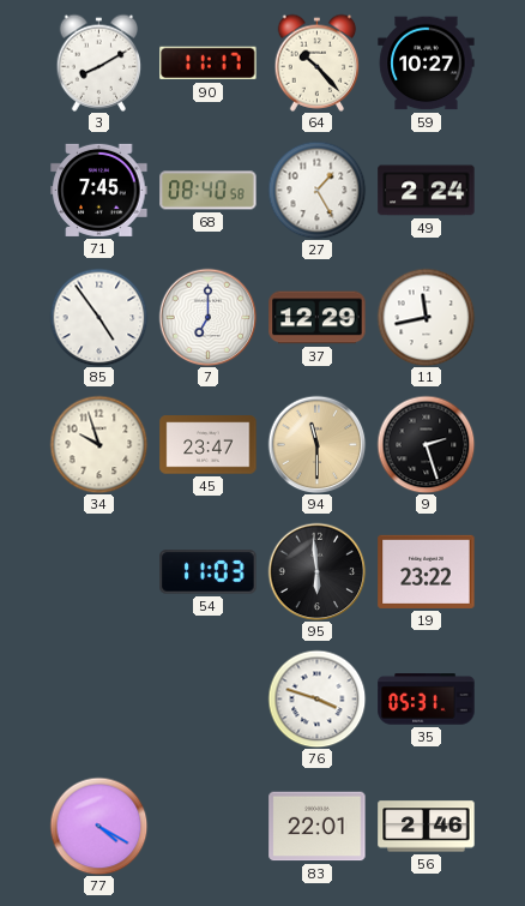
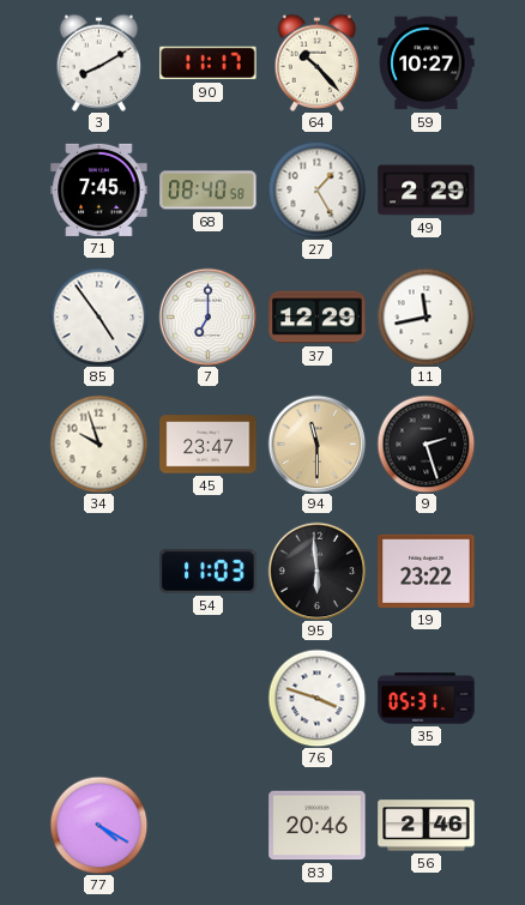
49: 2:24 -> 2:29
83: 22:01 -> 20:46
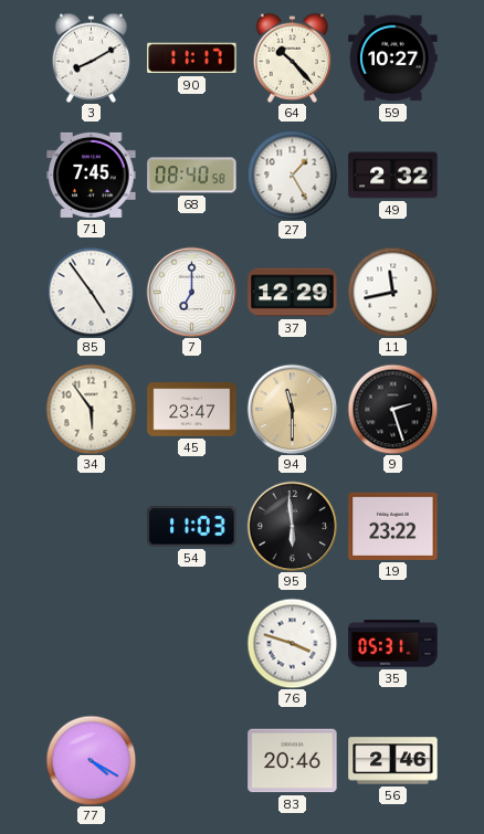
49: 2:29 -> 2:32
34: 9:57 -> 5:54
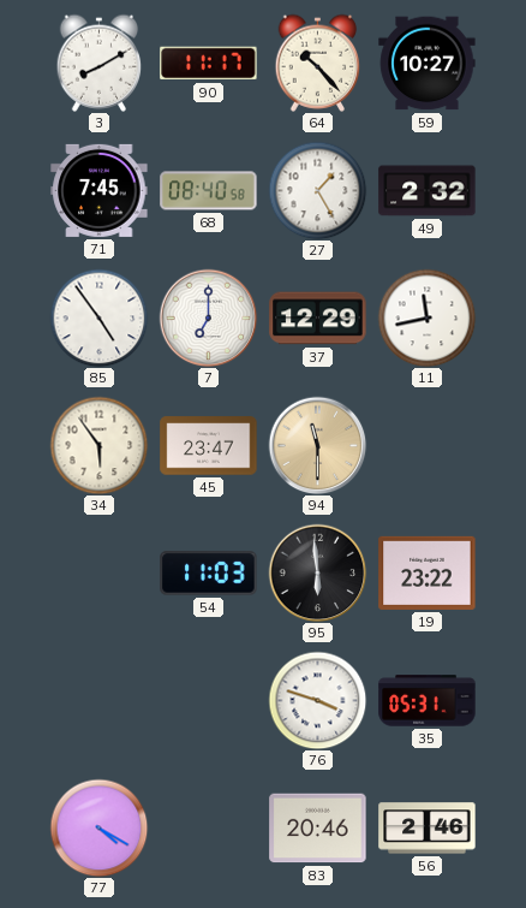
9: 2:27 -> none
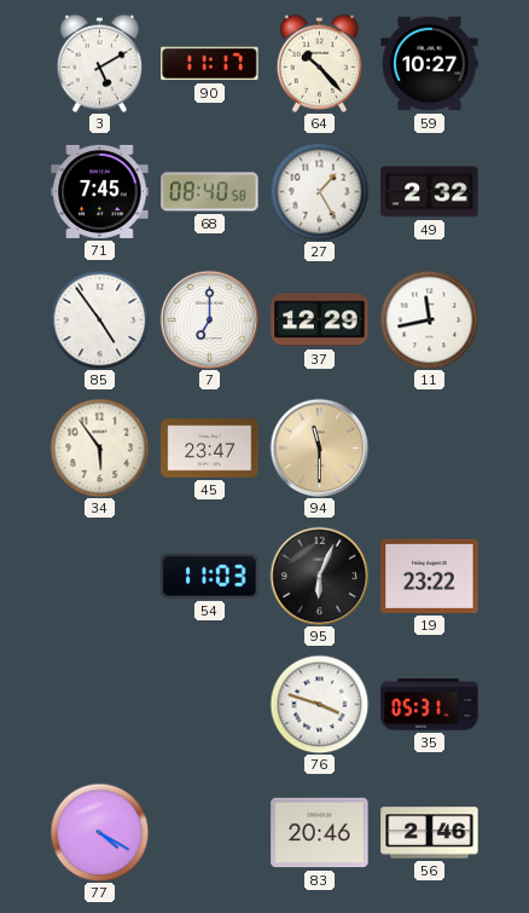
3: 8:10 -> 5:10
95: 5:59 -> 6:04
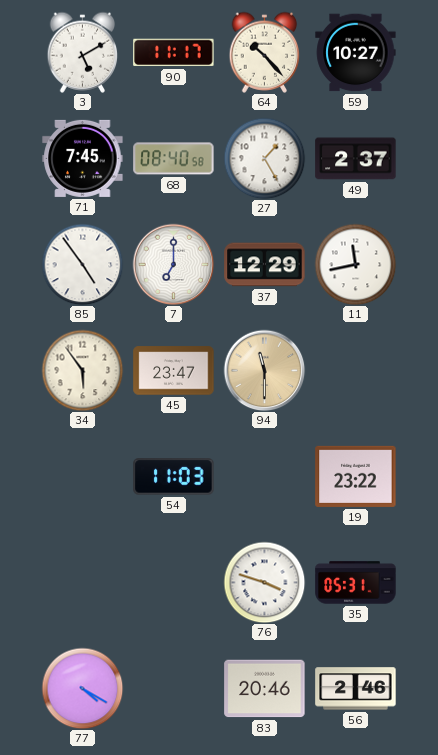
49: 2:32 -> 2:37
95: 6:04 -> none
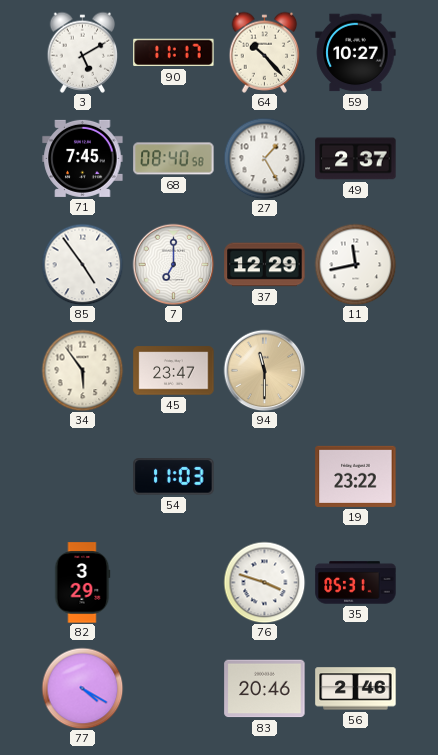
82: none -> 3:29
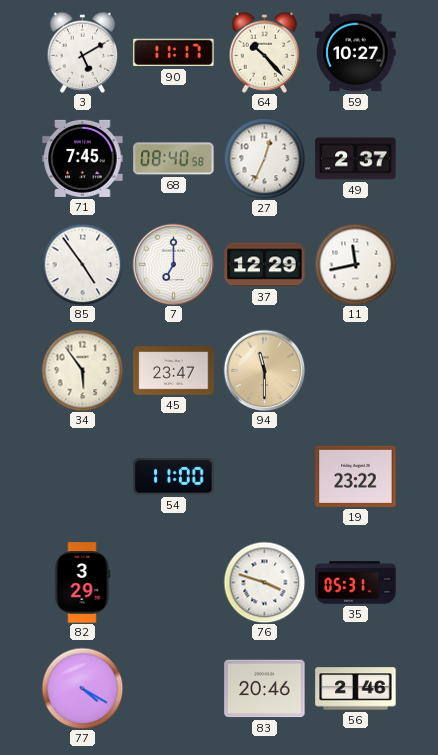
27: 1:25 -> 12:34
54: 11:03 -> 11:00
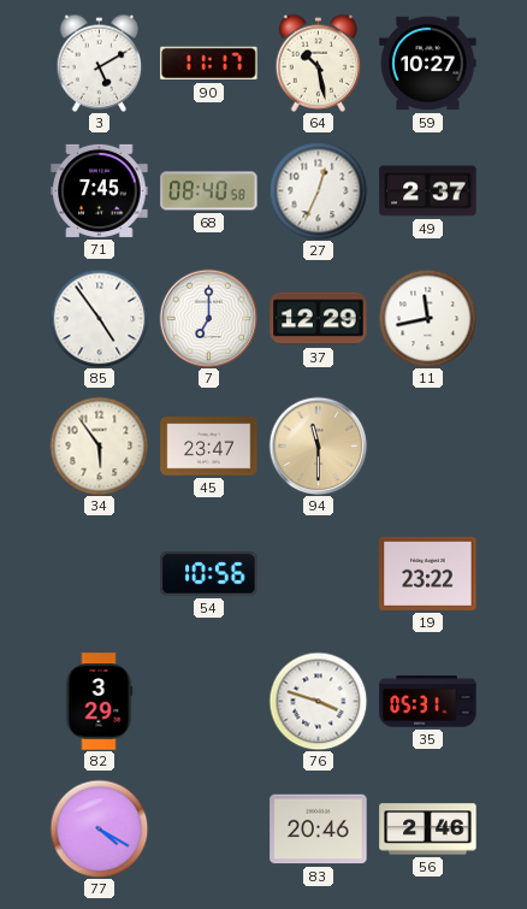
64: 10:23 -> 10:28
54: 11:00 -> 10:56
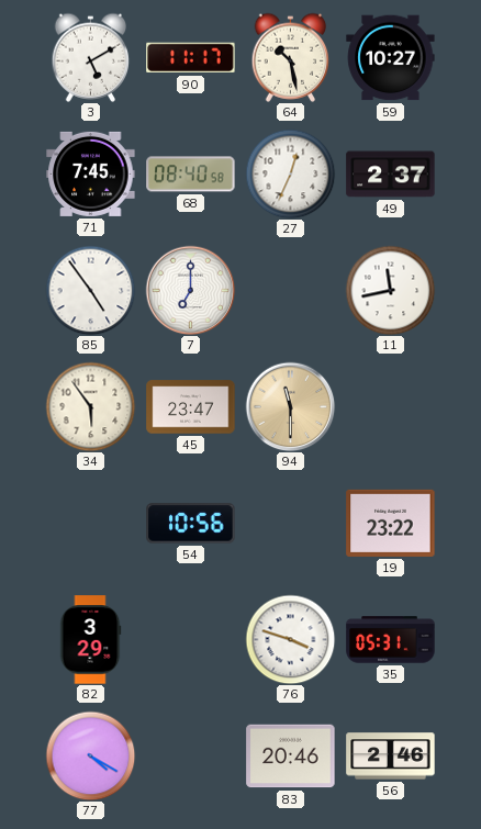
37: 12:29 -> none
